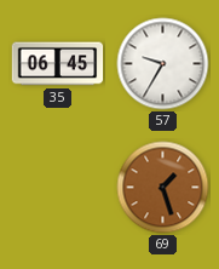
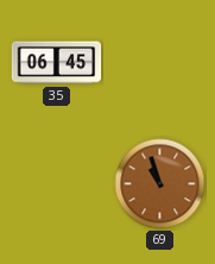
57: 9:35 -> none
69: 1:27 -> 10:57
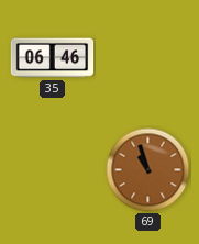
35: 06:45 -> 06:46
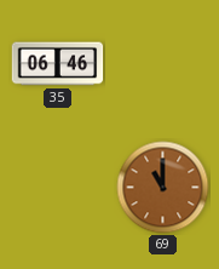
69: 10:57 -> 11:00
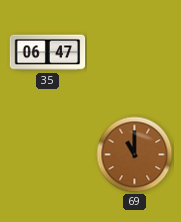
35: 06:46 -> 06:47
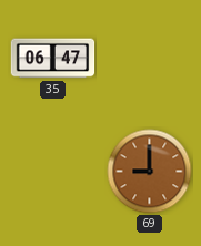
69: 11:00 -> 9:00
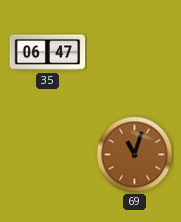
69: 9:00 -> 11:03
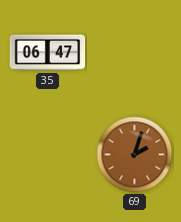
69: 11:03 -> 2:03
